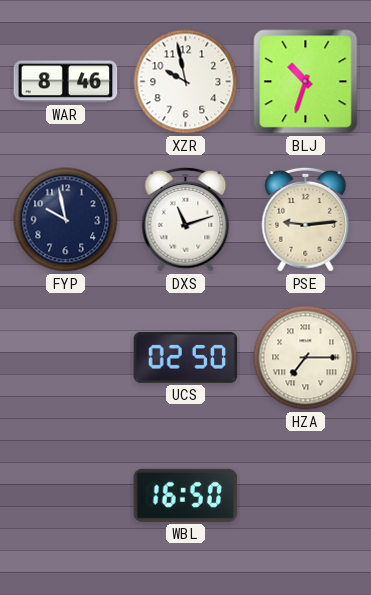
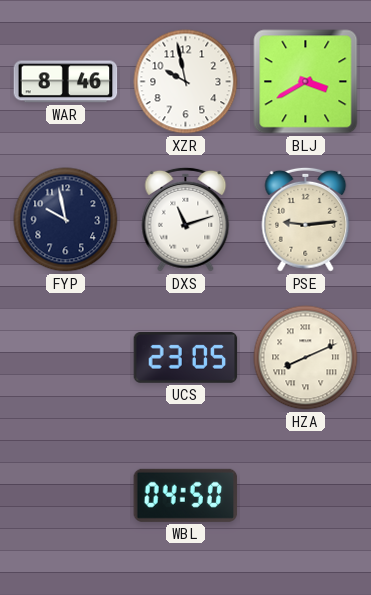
BLJ: 10:33 -> 3:40
UCS: 02:50 -> 23:05
HZA: 7:15 -> 8:11
WBL: 16:50 -> 04:50
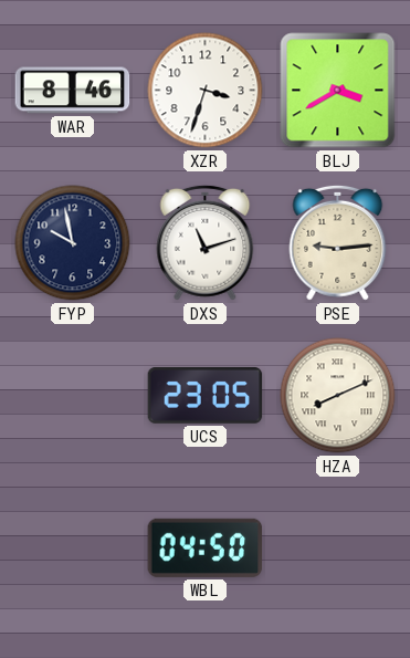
XZR: 9:58 -> 3:33
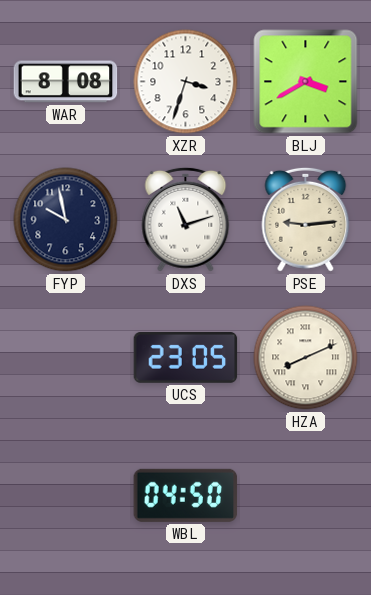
WAR: 8:46 -> 8:08
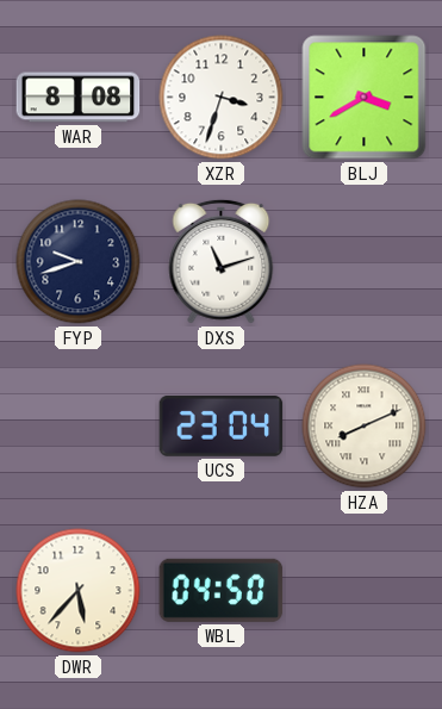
FYP: 9:58 -> 9:42
PSE: 9:14 -> none
UCS: 23:05 -> 23:04
DWR: none -> 5:37
